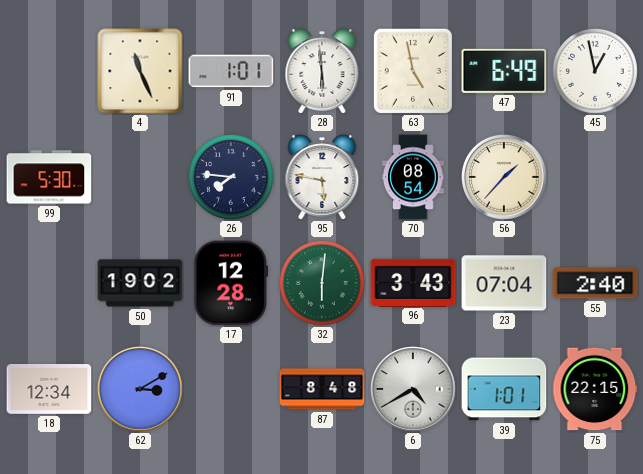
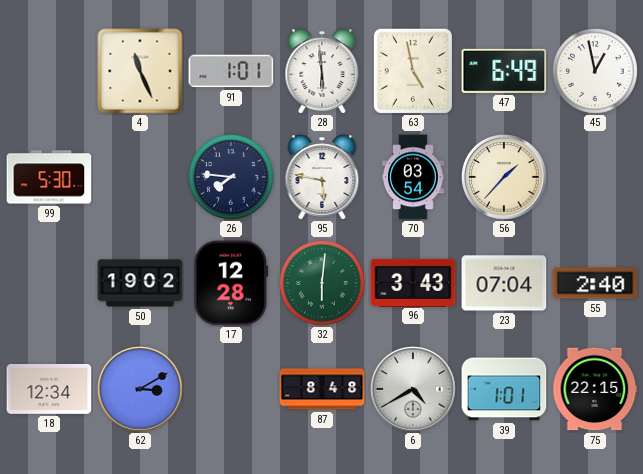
70: 08:54 -> 03:54
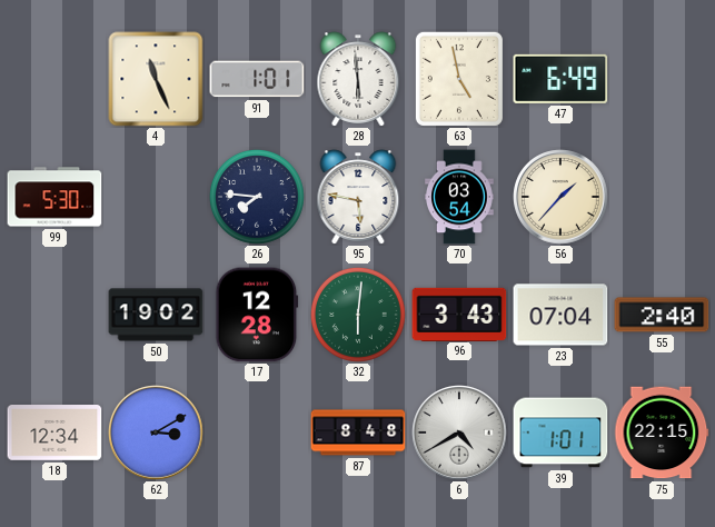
45: 12:58 -> none
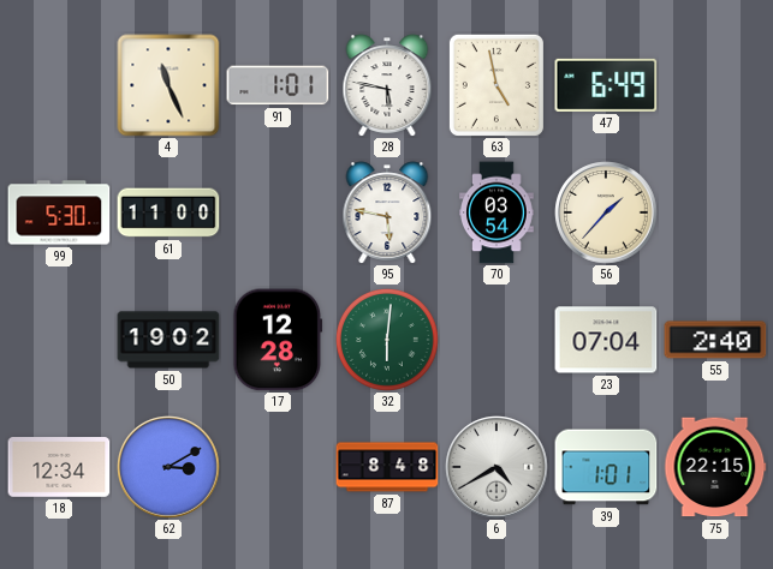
28: 5:59 -> 5:47
61: none -> 11:00
26: 7:46 -> none
96: 3:43 -> none
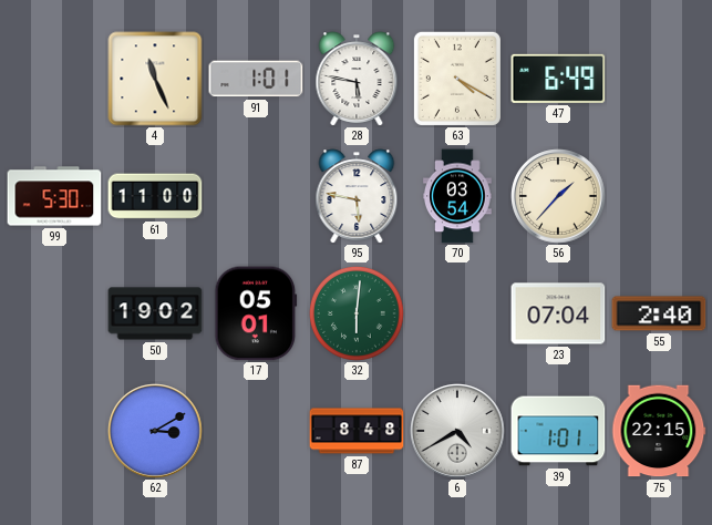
63: 4:58 -> 4:20
17: 12:28 -> 05:01
18: 12:34 -> none
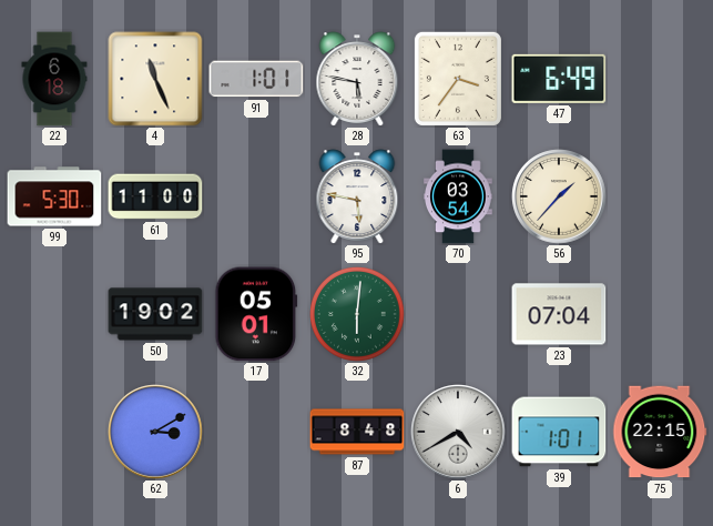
22: none -> 6:18
63: 4:20 -> 3:36
55: 2:40 -> none
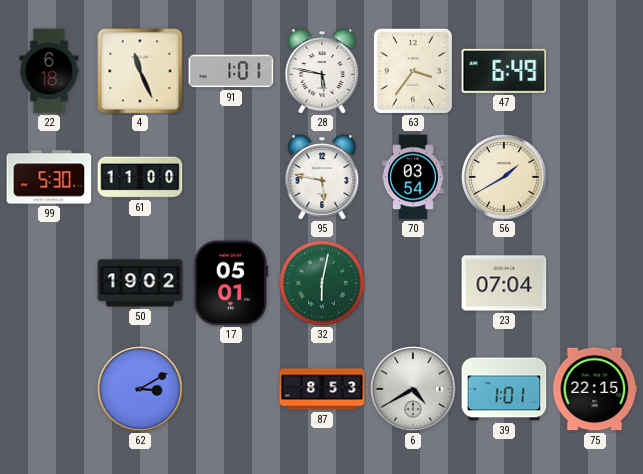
56: 1:37 -> 1:40
32: 6:01 -> 6:02
87: 8:48 -> 8:53
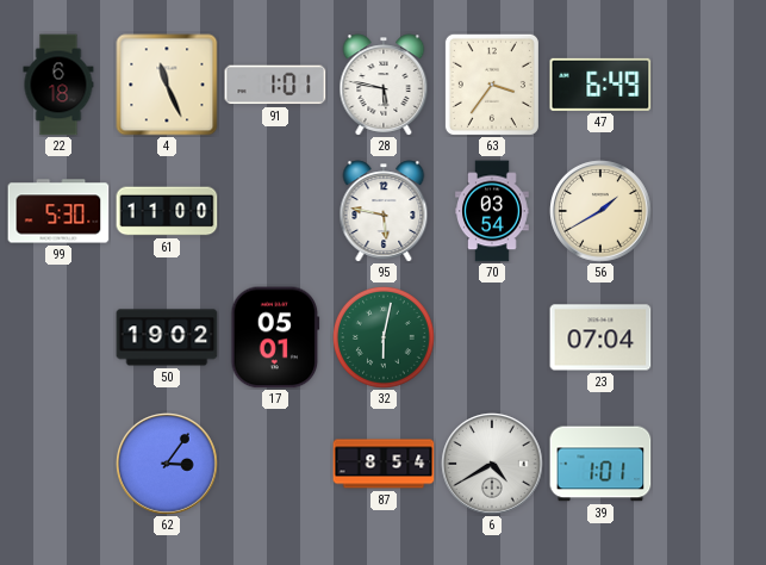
62: 3:10 -> 3:06
87: 8:53 -> 8:54
75: 22:15 -> none
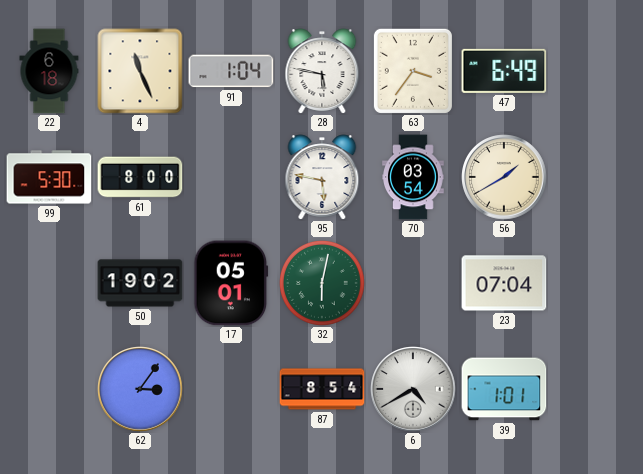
91: 1:01 -> 1:04
61: 11:00 -> 8:00
